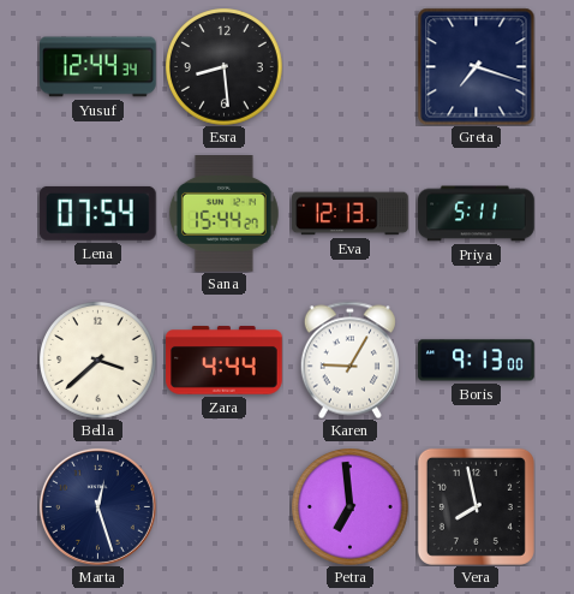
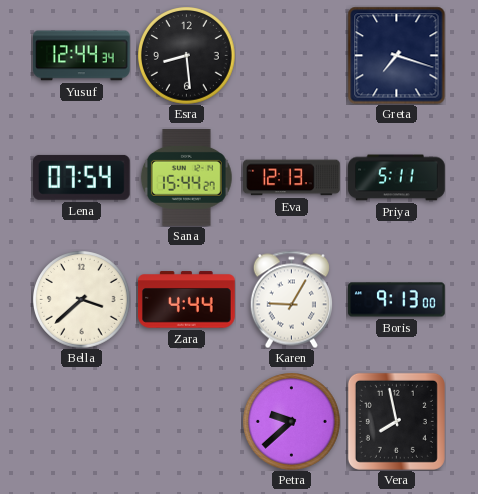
Marta: 12:27 -> none
Petra: 6:59 -> 9:38
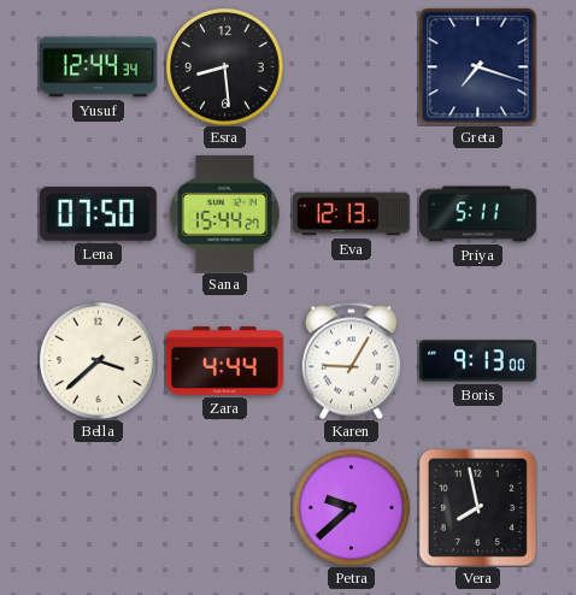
Lena: 07:54 -> 07:50
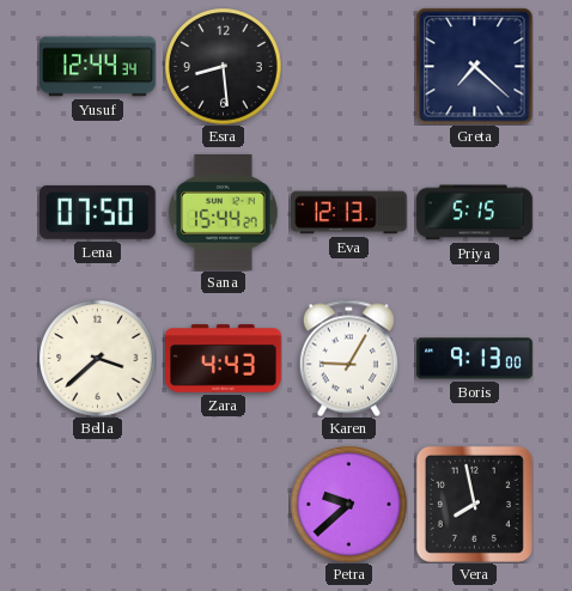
Greta: 7:18 -> 7:22
Priya: 5:11 -> 5:15
Zara: 4:44 -> 4:43
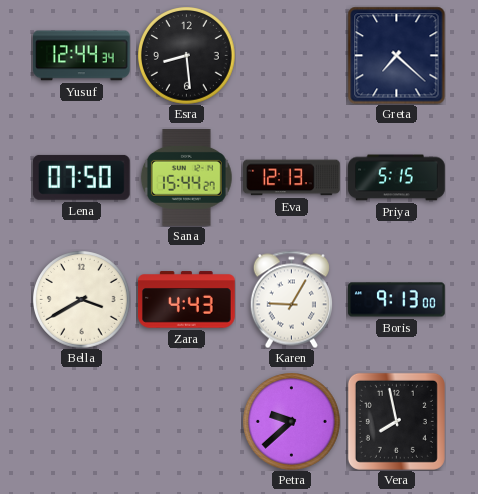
Bella: 3:38 -> 3:40
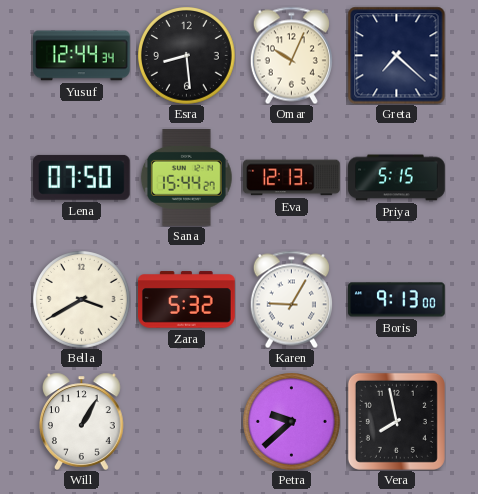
Omar: none -> 10:04
Zara: 4:43 -> 5:32
Will: none -> 1:05
